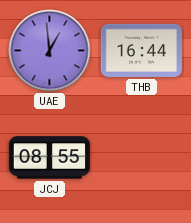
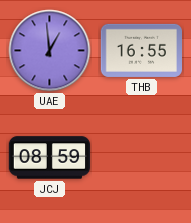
THB: 16:44 -> 16:55
JCJ: 08:55 -> 08:59
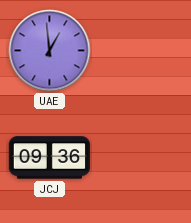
THB: 16:55 -> none
JCJ: 08:59 -> 09:36
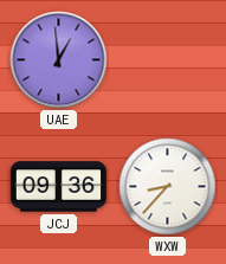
WXW: none -> 8:37
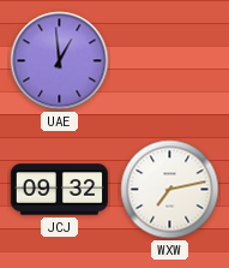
JCJ: 09:36 -> 09:32
WXW: 8:37 -> 7:13
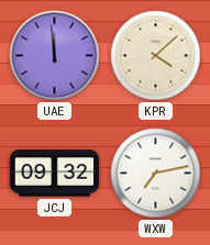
UAE: 12:59 -> 11:59
KPR: none -> 4:08
